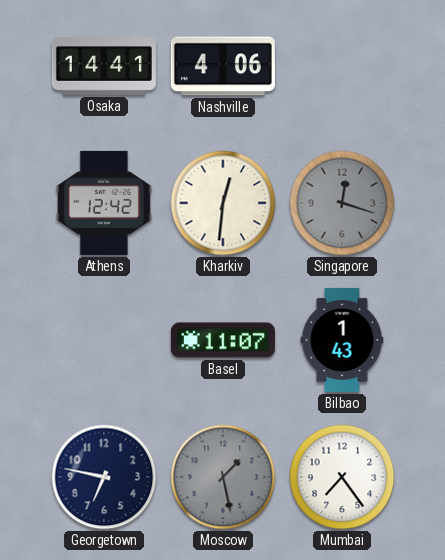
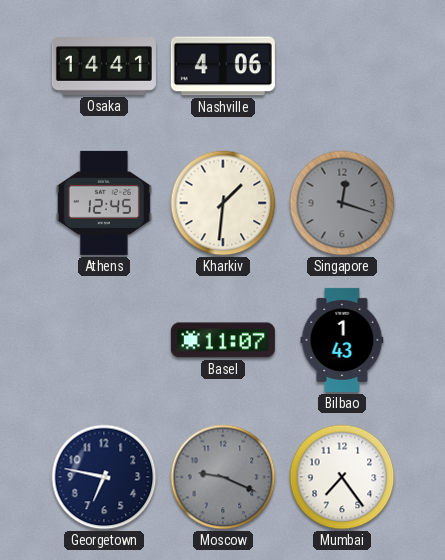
Athens: 12:42 -> 12:45
Kharkiv: 12:31 -> 1:31
Moscow: 1:28 -> 9:19
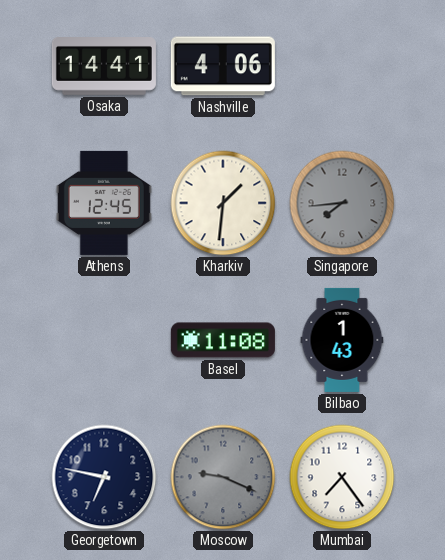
Singapore: 12:18 -> 7:44
Basel: 11:07 -> 11:08
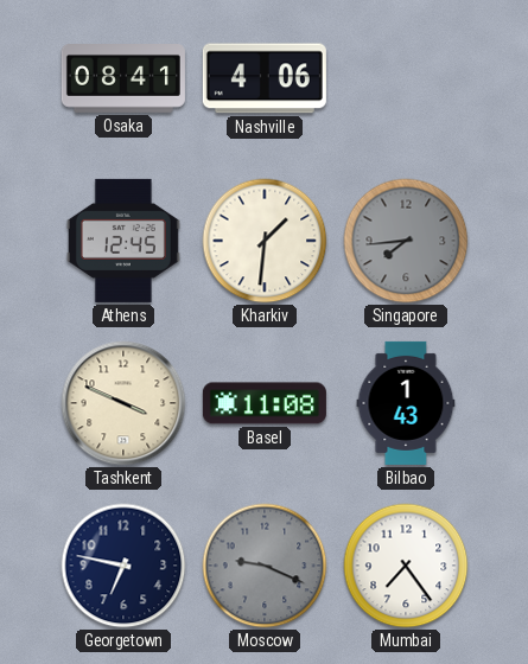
Osaka: 14:41 -> 08:41
Tashkent: none -> 3:49
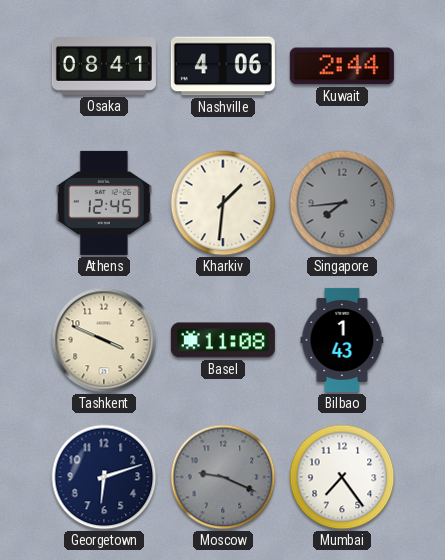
Kuwait: none -> 2:44
Georgetown: 6:47 -> 6:12
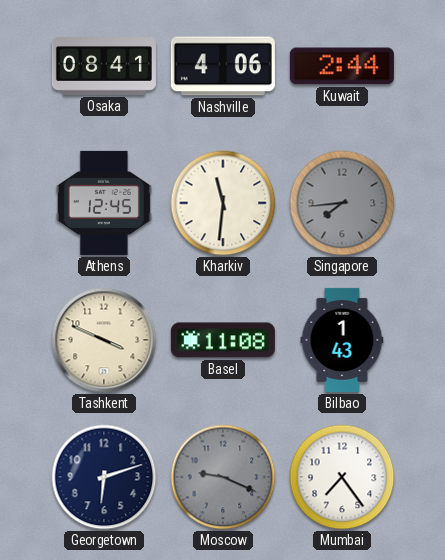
Kharkiv: 1:31 -> 11:31
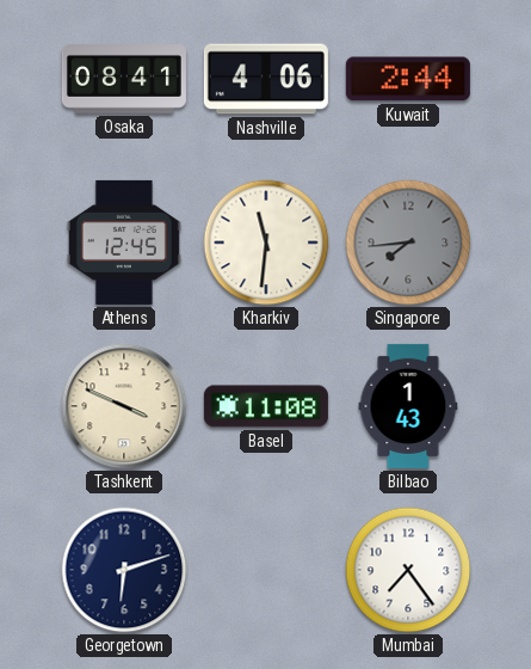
Moscow: 9:19 -> none
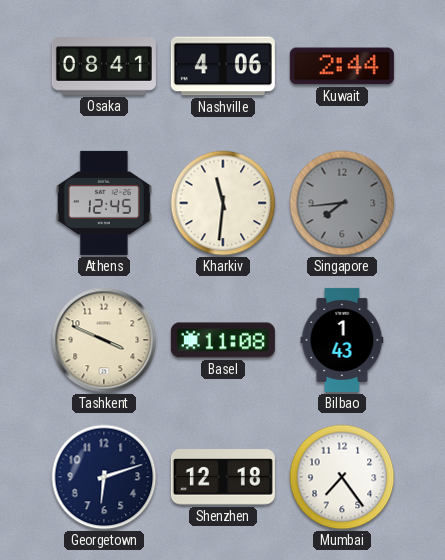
Shenzhen: none -> 12:18
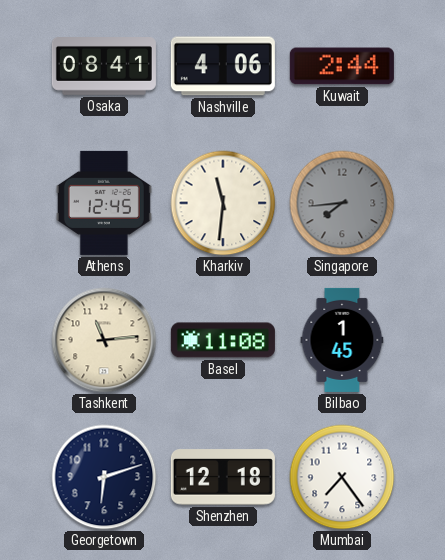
Tashkent: 3:49 -> 11:14
Bilbao: 1:43 -> 1:45
